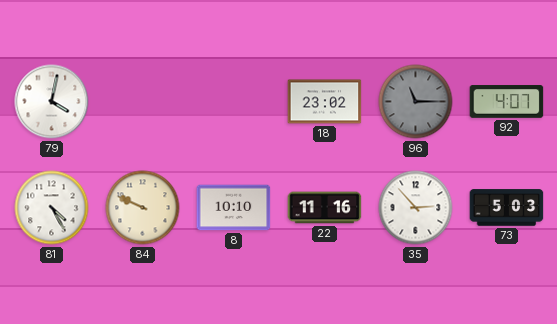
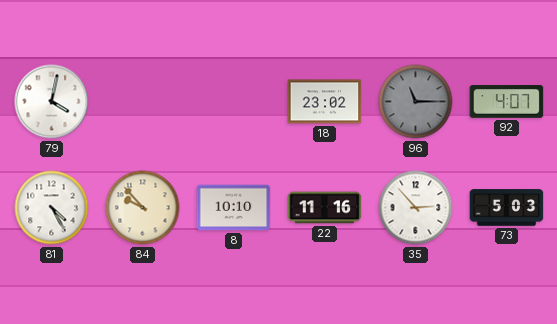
84: 9:49 -> 9:53
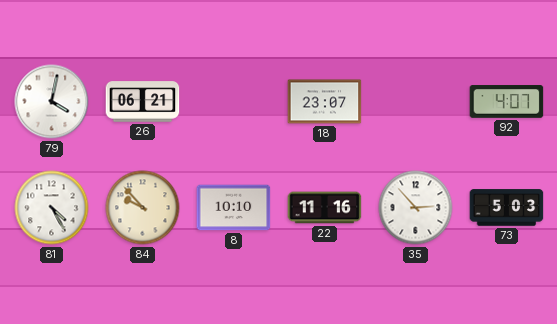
26: none -> 06:21
18: 23:02 -> 23:07
96: 11:15 -> none
